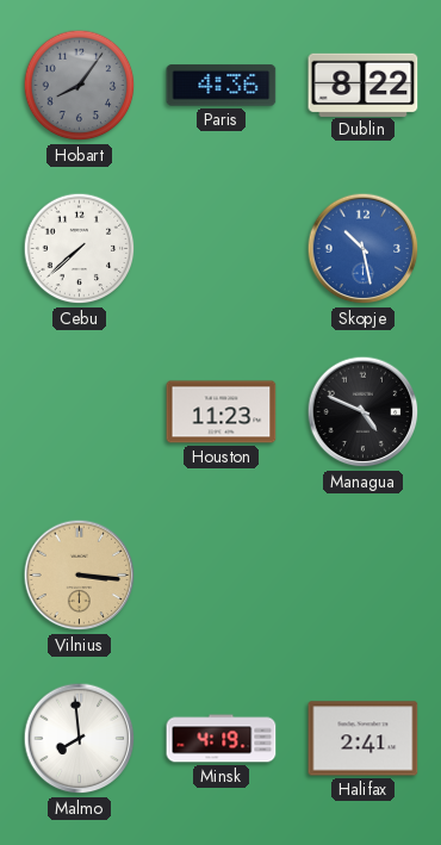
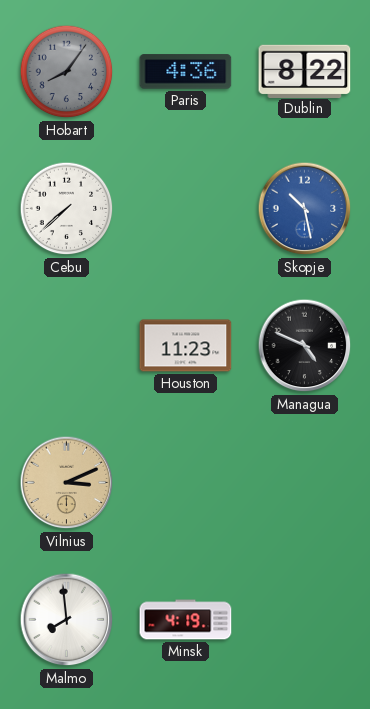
Vilnius: 3:16 -> 3:11
Halifax: 2:41 -> none
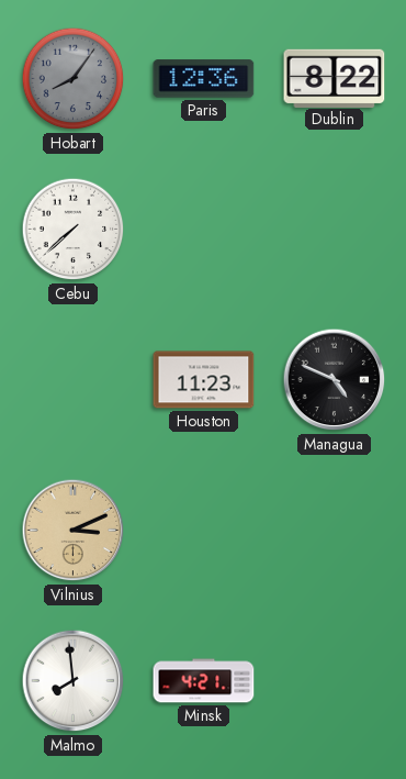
Paris: 4:36 -> 12:36
Skopje: 10:28 -> none
Minsk: 4:19 -> 4:21
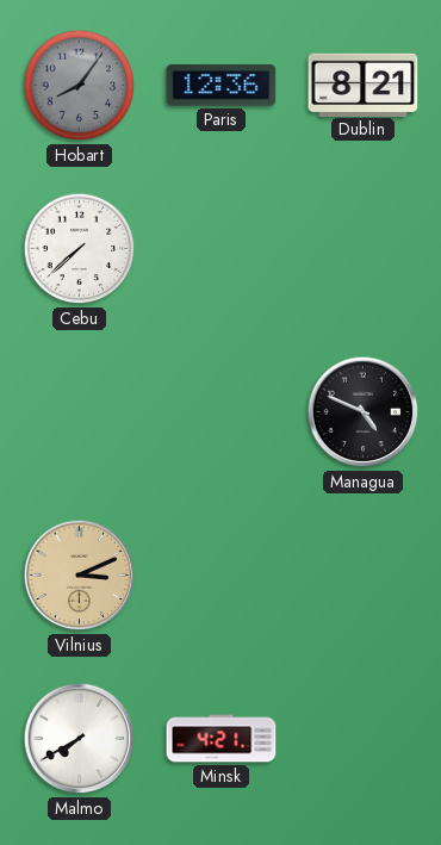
Dublin: 8:22 -> 8:21
Houston: 11:23 -> none
Malmo: 7:59 -> 7:40
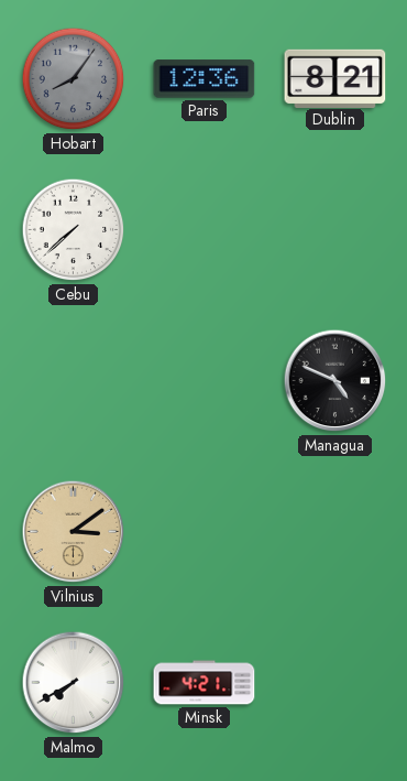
Vilnius: 3:11 -> 3:09
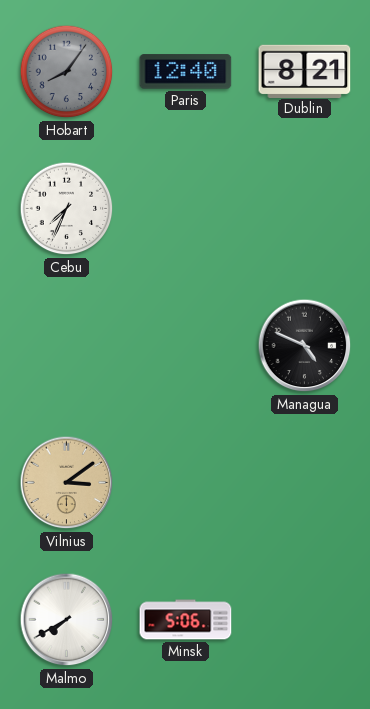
Paris: 12:36 -> 12:40
Cebu: 7:38 -> 7:34
Minsk: 4:21 -> 5:06
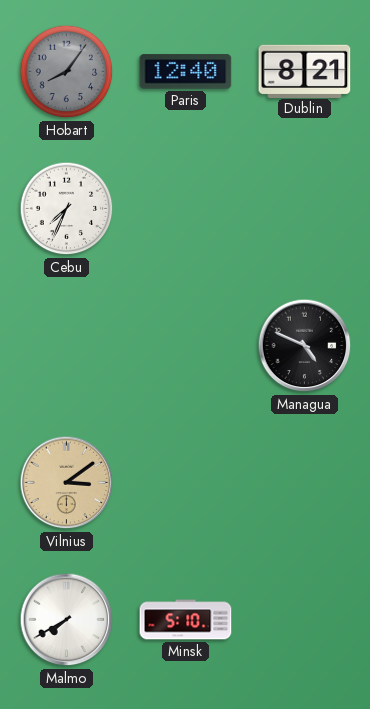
Minsk: 5:06 -> 5:10
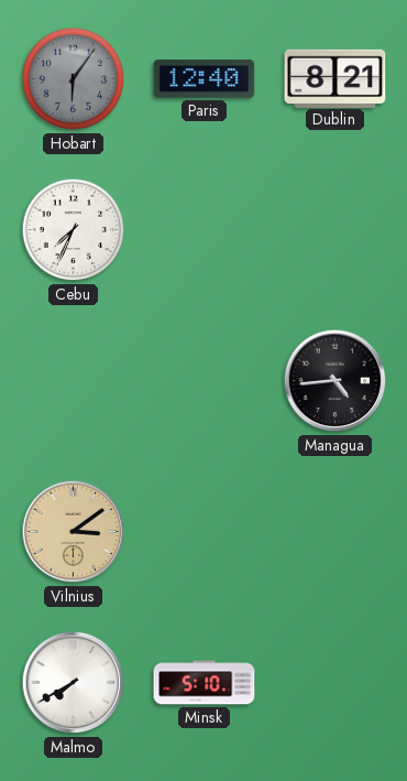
Hobart: 8:06 -> 6:06
Managua: 4:49 -> 4:44
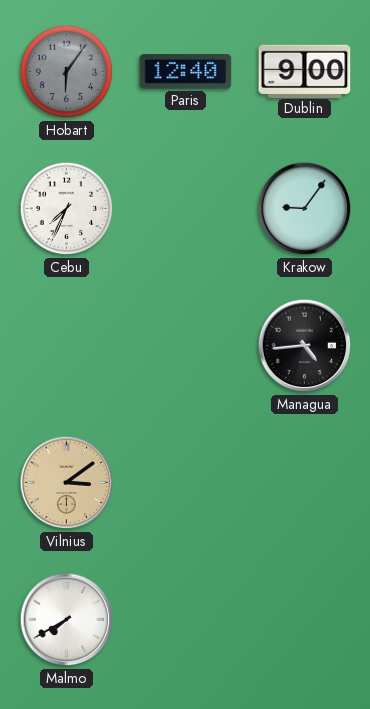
Dublin: 8:21 -> 9:00
Krakow: none -> 9:06
Minsk: 5:10 -> none
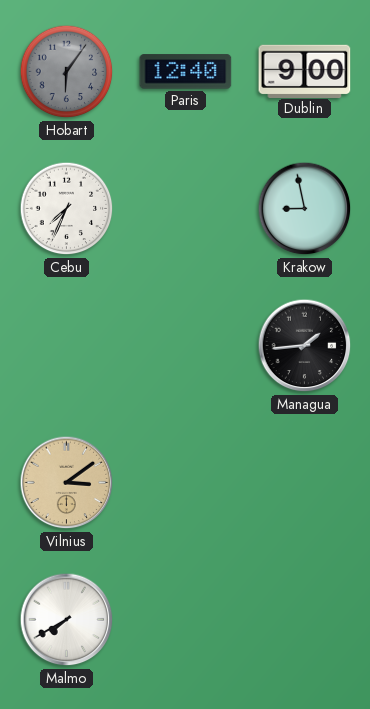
Krakow: 9:06 -> 8:58
Managua: 4:44 -> 1:44
